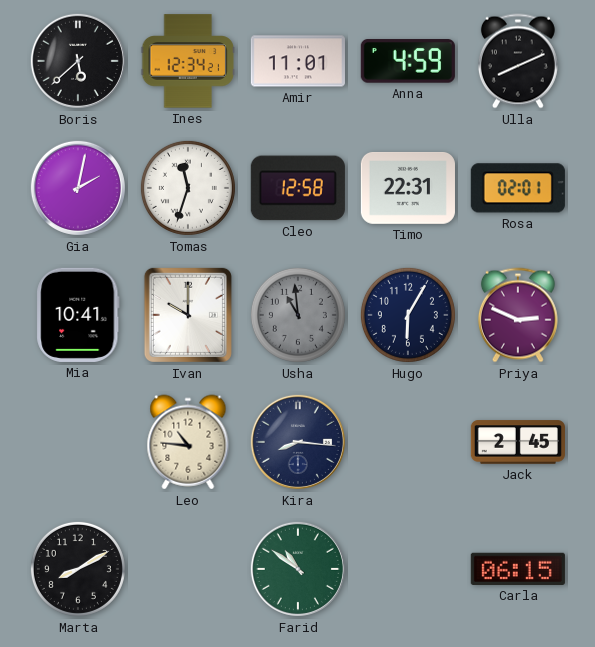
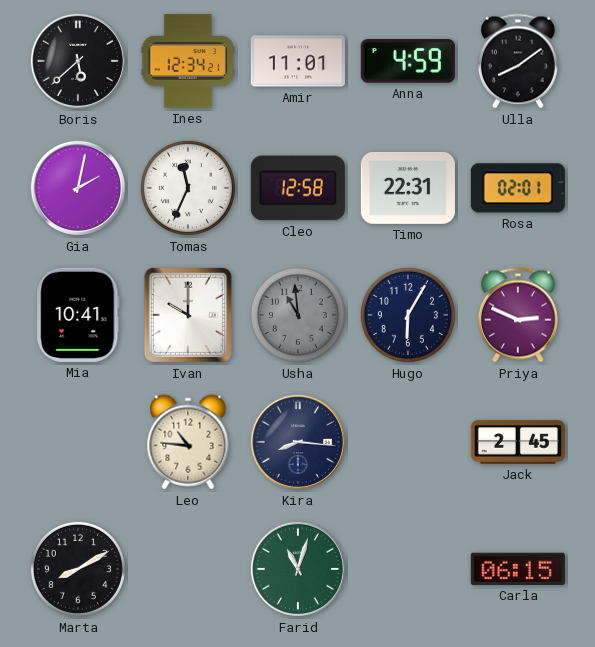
Ulla: 8:11 -> 8:09
Tomas: 11:33 -> 11:34
Farid: 10:51 -> 11:03
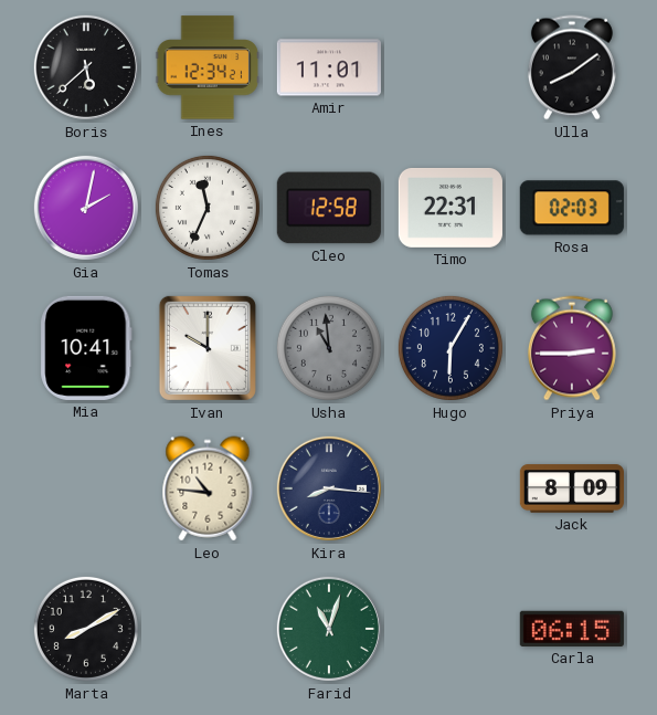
Anna: 4:59 -> none
Rosa: 02:01 -> 02:03
Priya: 2:49 -> 2:45
Jack: 2:45 -> 8:09
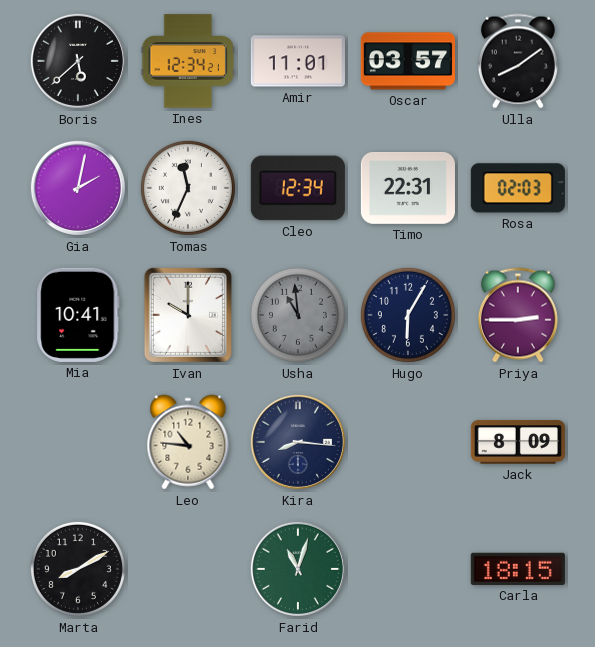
Oscar: none -> 03:57
Cleo: 12:58 -> 12:34
Carla: 06:15 -> 18:15
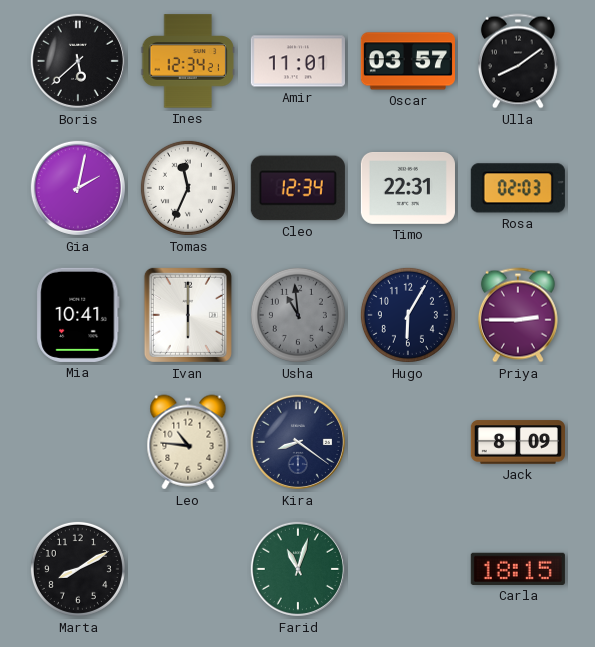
Ivan: 10:00 -> 6:00
Kira: 8:16 -> 8:21
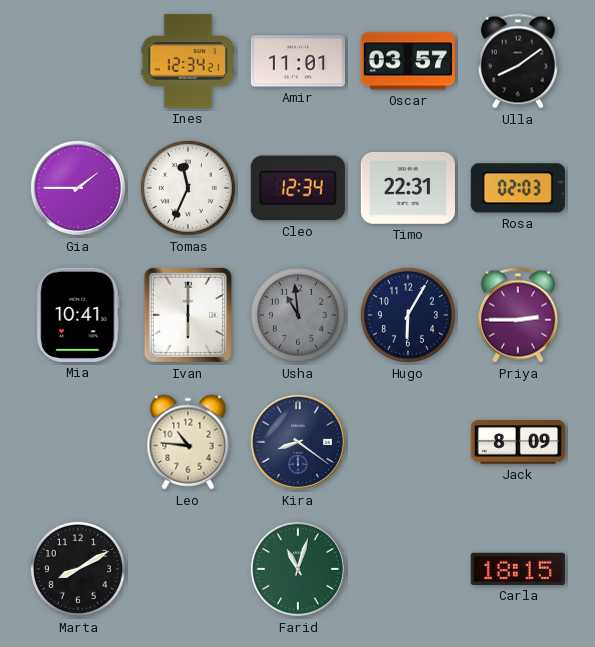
Boris: 5:38 -> none
Gia: 2:02 -> 1:45
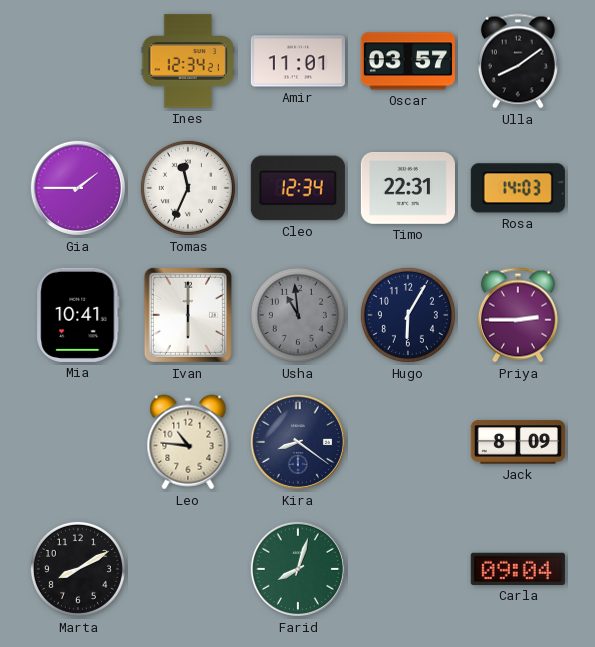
Rosa: 02:03 -> 14:03
Farid: 11:03 -> 8:03
Carla: 18:15 -> 09:04
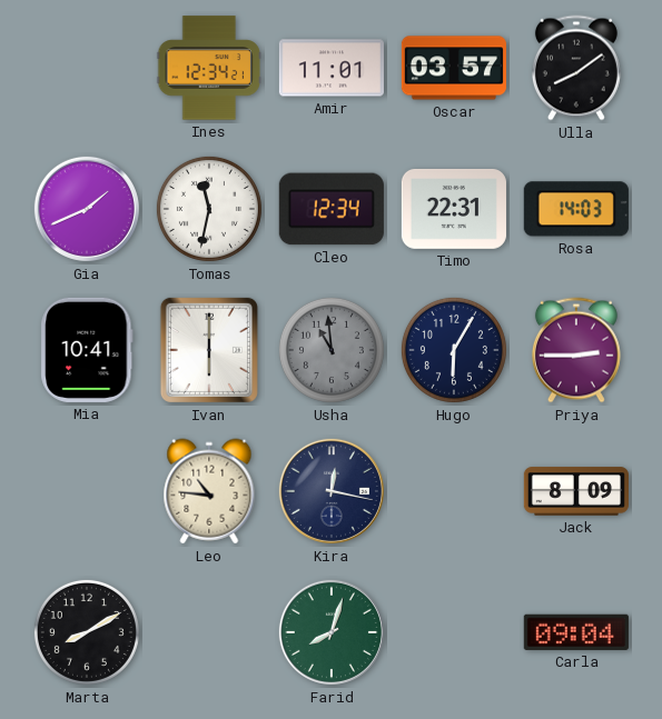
Gia: 1:45 -> 1:41
Tomas: 11:34 -> 11:32
Kira: 8:21 -> 12:17
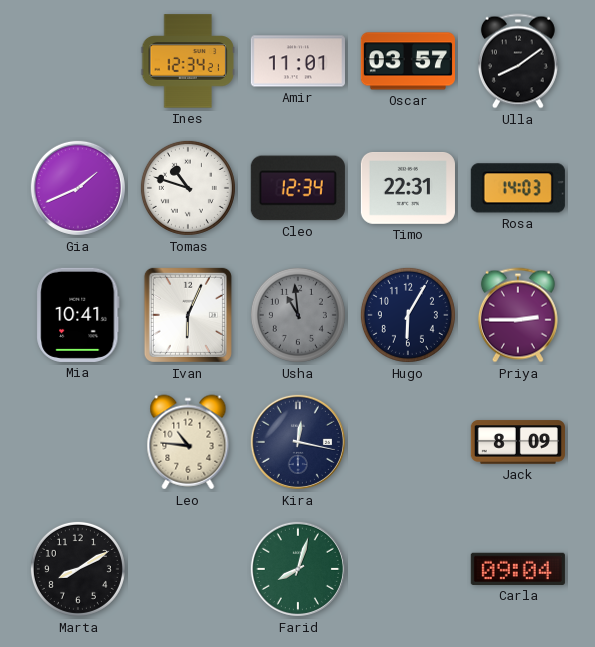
Tomas: 11:32 -> 10:48
Ivan: 6:00 -> 6:04
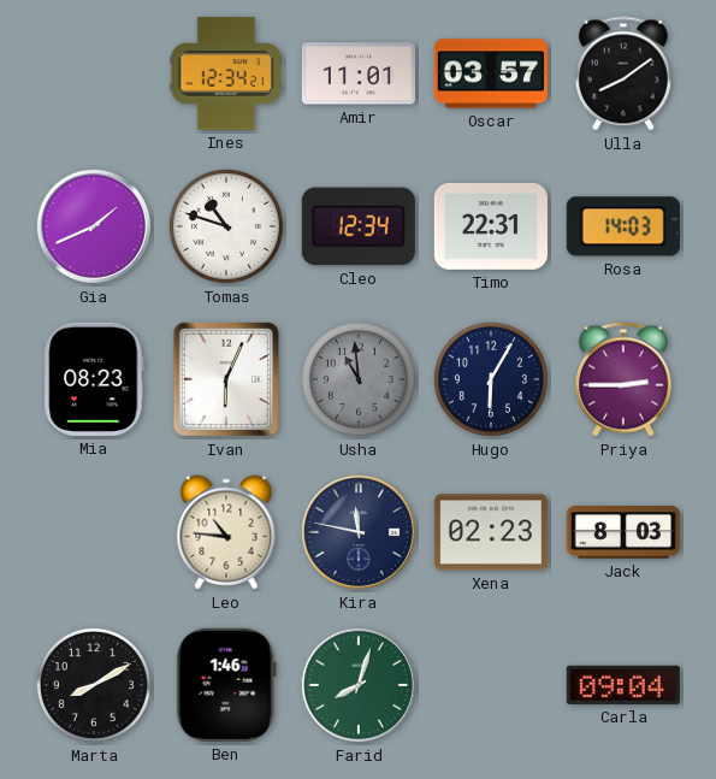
Mia: 10:41 -> 08:23
Kira: 12:17 -> 11:47
Xena: none -> 02:23
Jack: 8:09 -> 8:03
Ben: none -> 1:46
